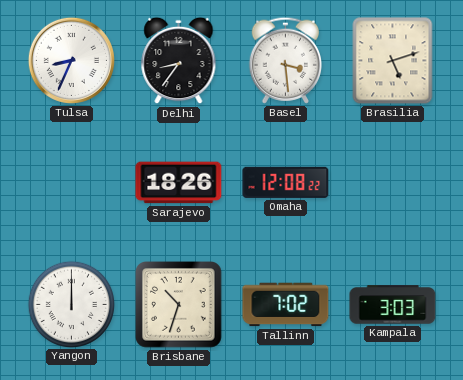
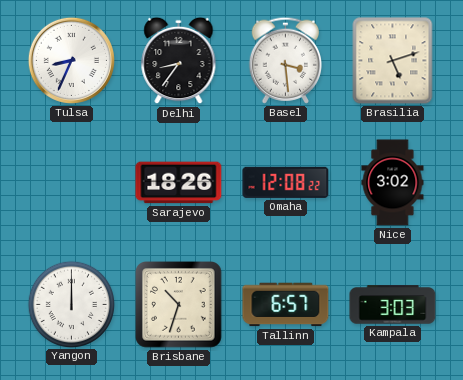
Nice: none -> 3:02
Tallinn: 7:02 -> 6:57
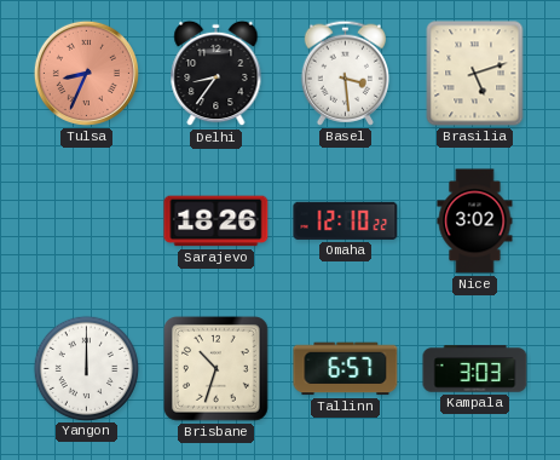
Tulsa dial: white -> salmon
Omaha: 12:08 -> 12:10
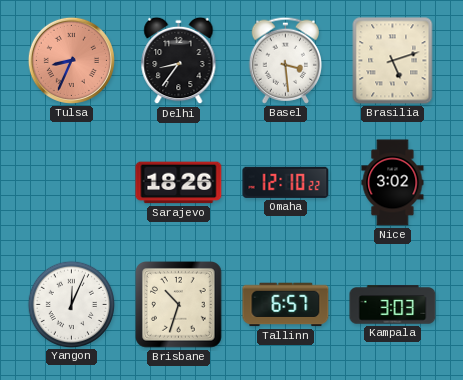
Yangon: 12:00 -> 12:04
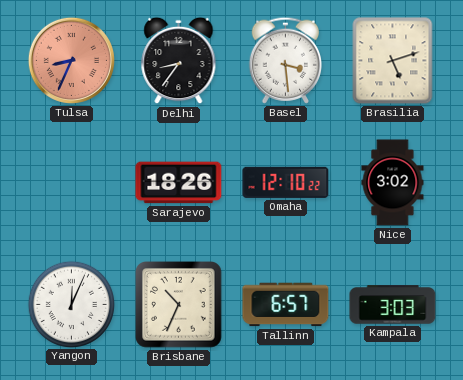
Brisbane: 10:33 -> 10:34
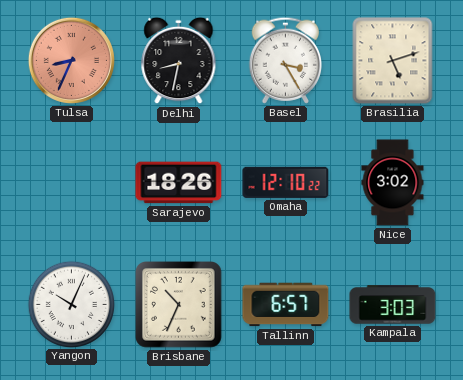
Delhi: 8:36 -> 8:32
Basel: 3:29 -> 3:25
Yangon: 12:04 -> 10:04
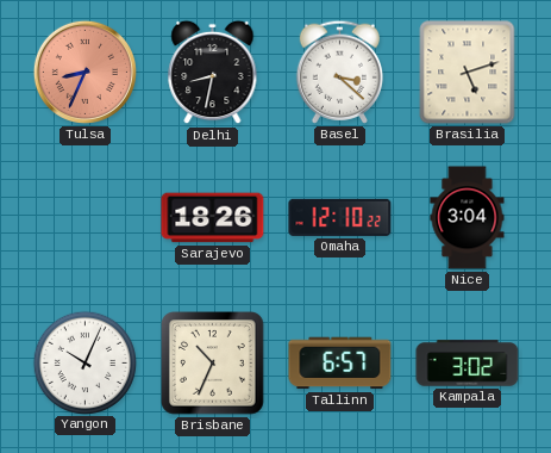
Basel: 3:25 -> 3:22
Nice: 3:02 -> 3:04
Kampala: 3:03 -> 3:02
